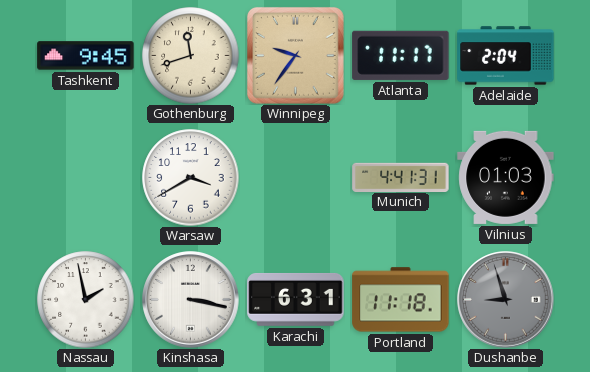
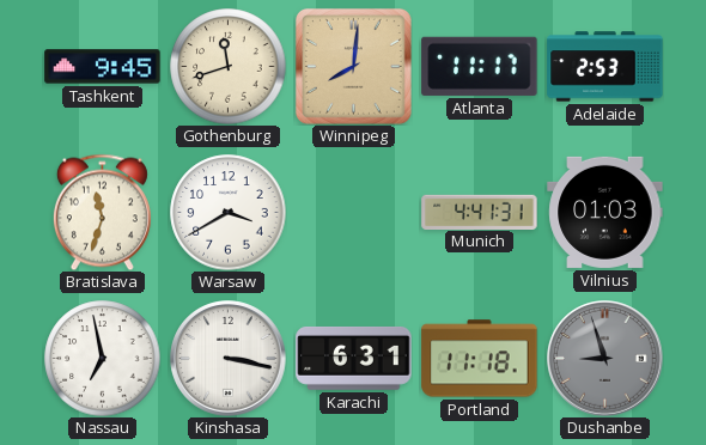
Winnipeg: 9:36 -> 8:01
Adelaide: 2:04 -> 2:53
Bratislava: none -> 11:33
Nassau: 1:58 -> 6:58
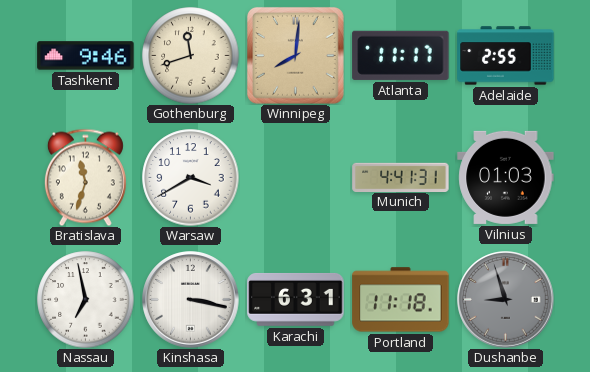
Tashkent: 9:45 -> 9:46
Adelaide: 2:53 -> 2:55
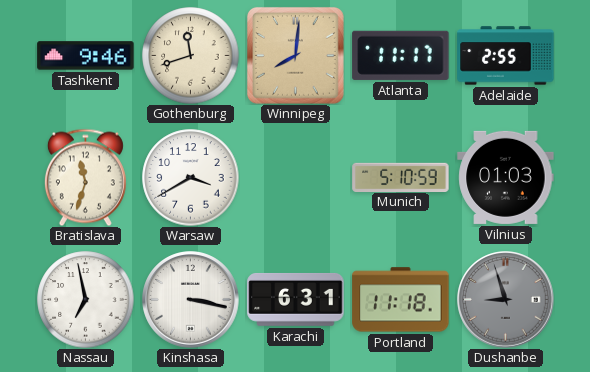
Munich: 4:41 -> 5:10
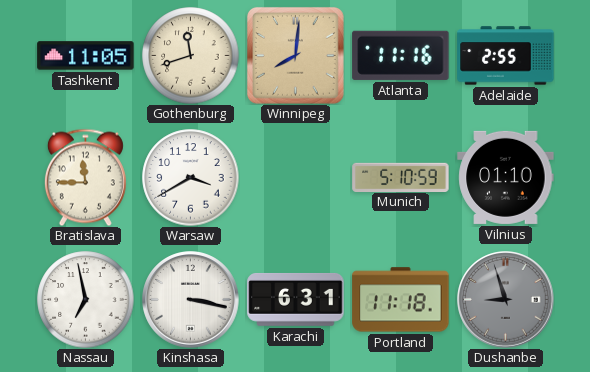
Tashkent: 9:46 -> 11:05
Atlanta: 11:17 -> 11:16
Bratislava: 11:33 -> 11:45
Vilnius: 01:03 -> 01:10
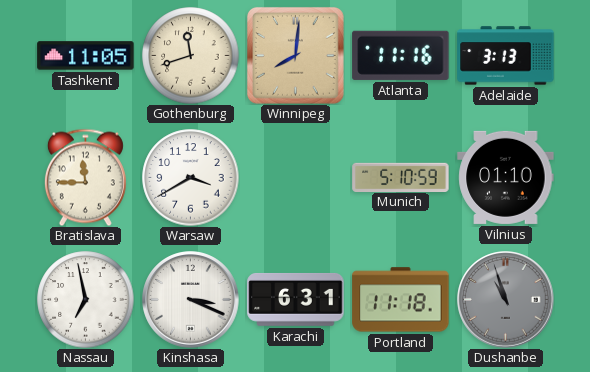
Adelaide: 2:55 -> 3:13
Kinshasa: 3:17 -> 3:19
Dushanbe: 8:57 -> 10:57
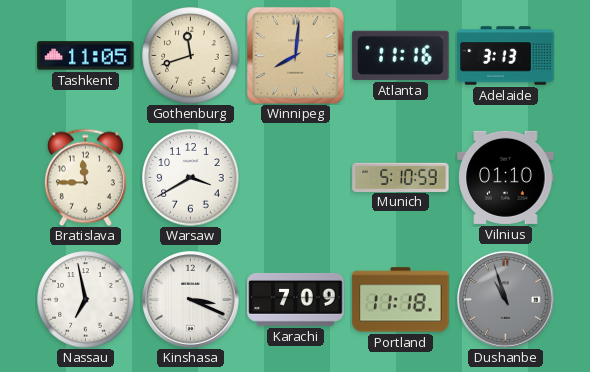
Karachi: 6:31 -> 7:09
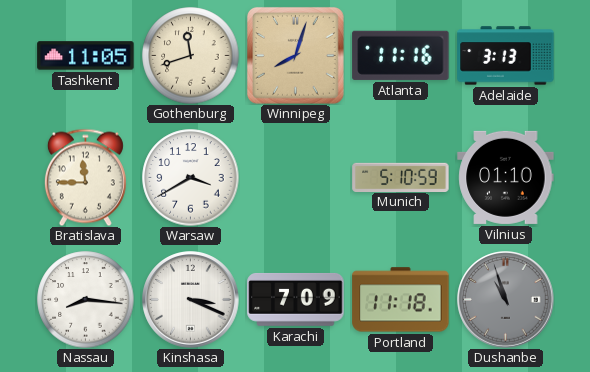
Winnipeg: 8:01 -> 8:03
Nassau: 6:58 -> 8:16
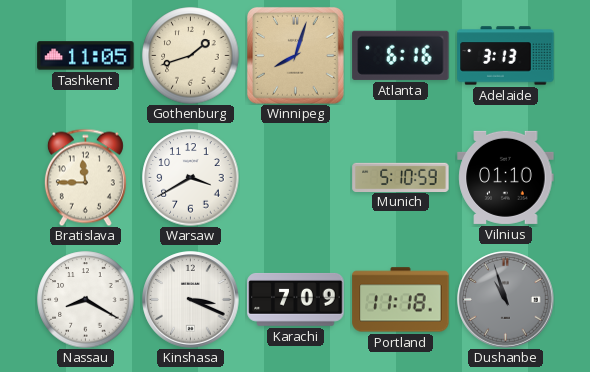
Gothenburg: 11:42 -> 1:42
Atlanta: 11:16 -> 6:16
Nassau: 8:16 -> 8:20
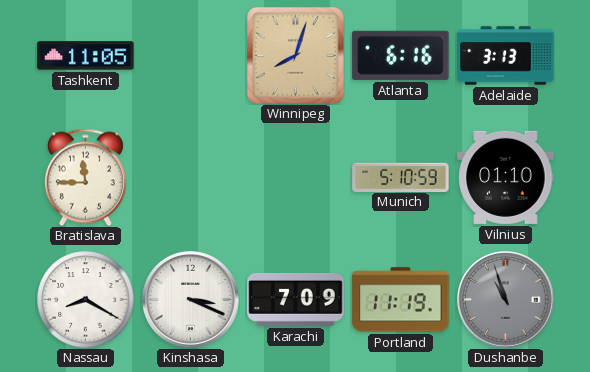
Gothenburg: 1:42 -> none
Warsaw: 3:40 -> none
Portland: 11:18 -> 11:19
